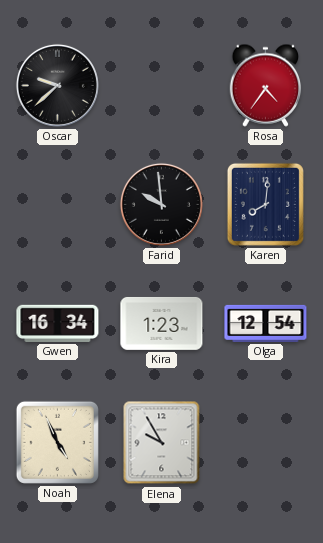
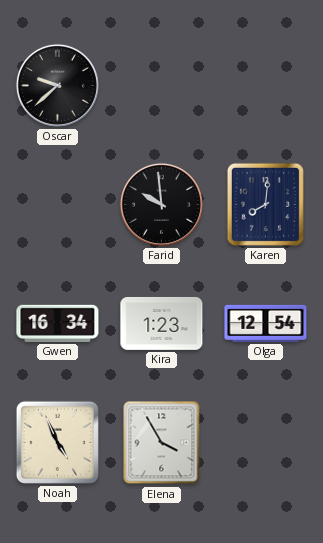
Rosa: 4:36 -> none
Elena: 9:55 -> 3:55
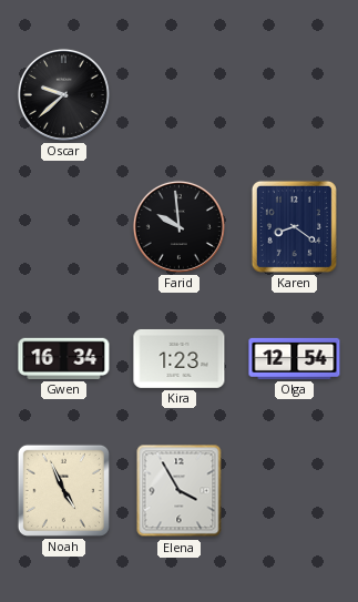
Karen: 8:01 -> 8:21
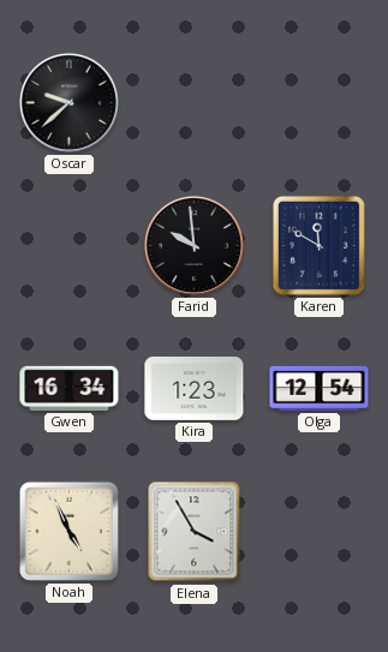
Karen: 8:21 -> 11:50
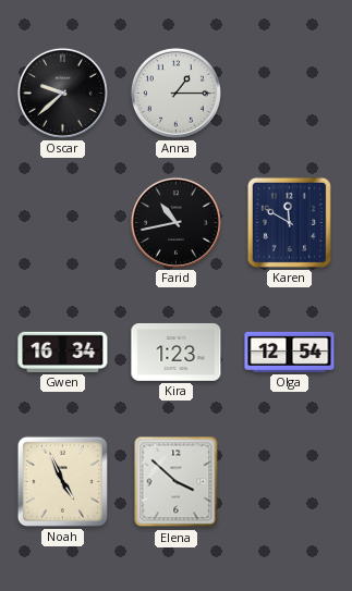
Anna: none -> 1:15
Farid: 9:59 -> 10:43
Elena: 3:55 -> 3:52
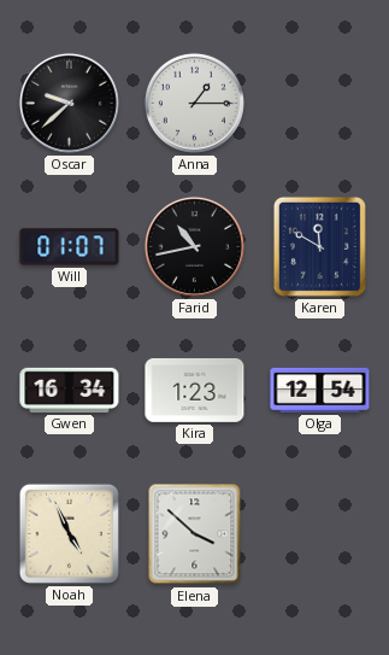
Will: none -> 01:07
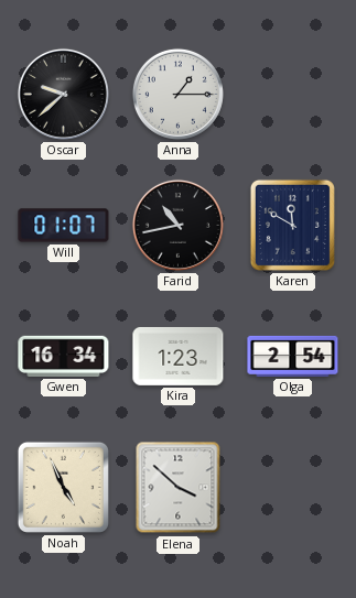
Olga: 12:54 -> 2:54
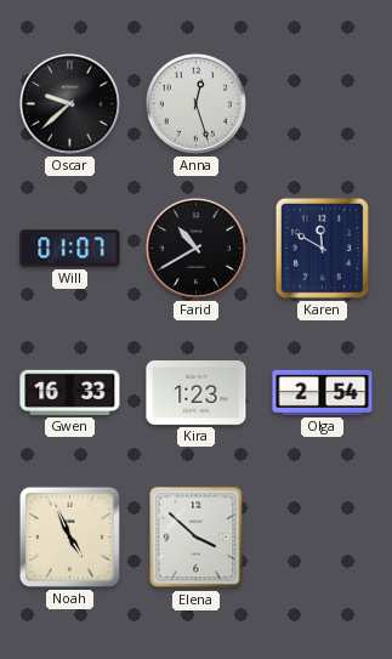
Anna: 1:15 -> 12:27
Farid: 10:43 -> 10:40
Gwen: 16:34 -> 16:33
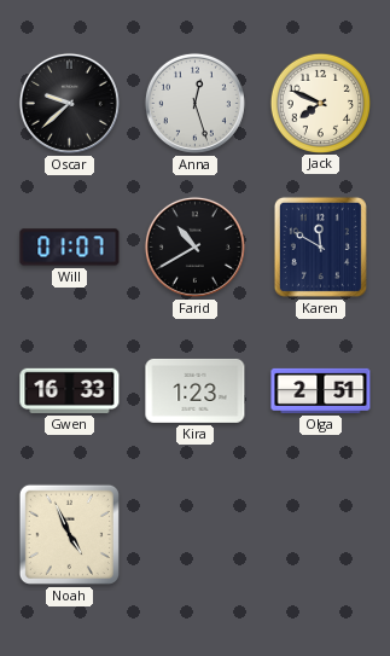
Jack: none -> 7:49
Olga: 2:54 -> 2:51
Elena: 3:52 -> none
